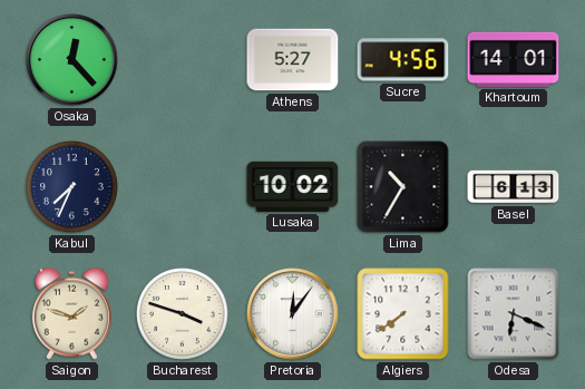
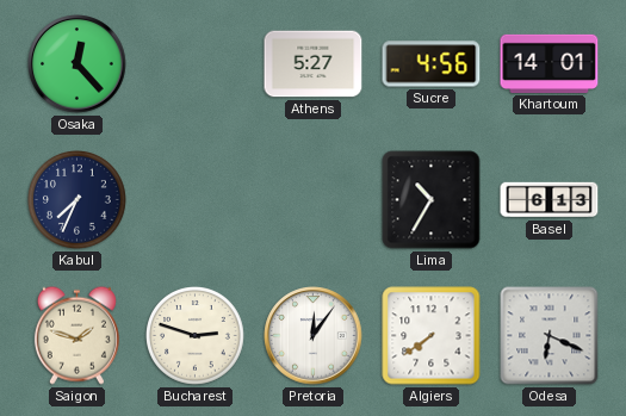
Lusaka: 10:02 -> none
Bucharest: 3:48 -> 2:48
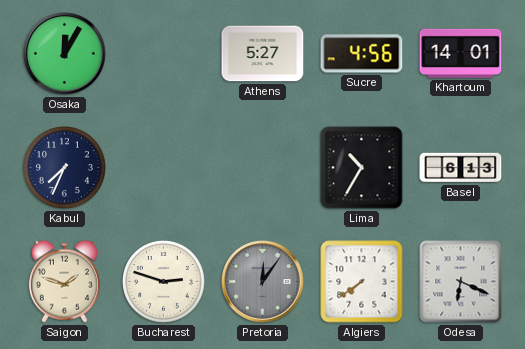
Osaka: 12:23 -> 12:05
Pretoria dial: white -> grey
